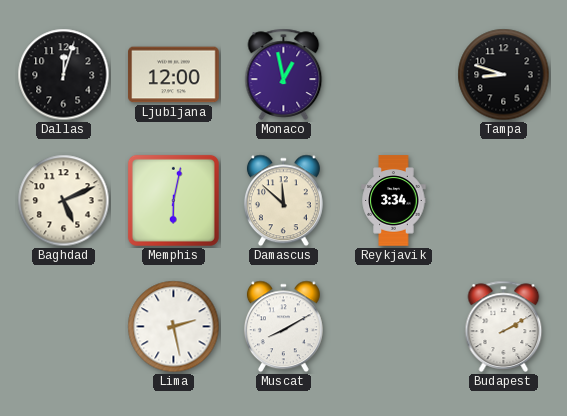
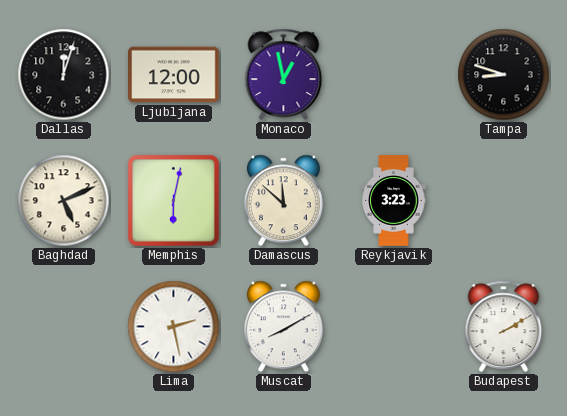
Reykjavik: 3:34 -> 3:23
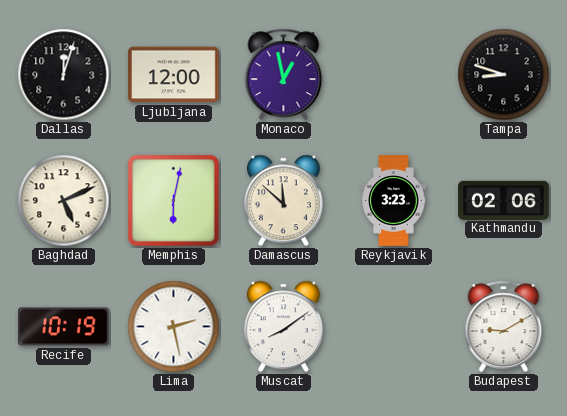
Kathmandu: none -> 02:06
Recife: none -> 10:19
Muscat: 8:10 -> 8:09
Budapest: 2:10 -> 9:10
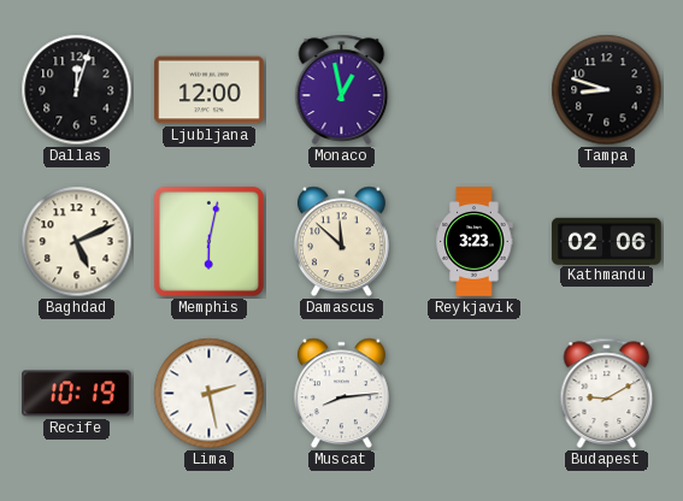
Muscat: 8:09 -> 8:14
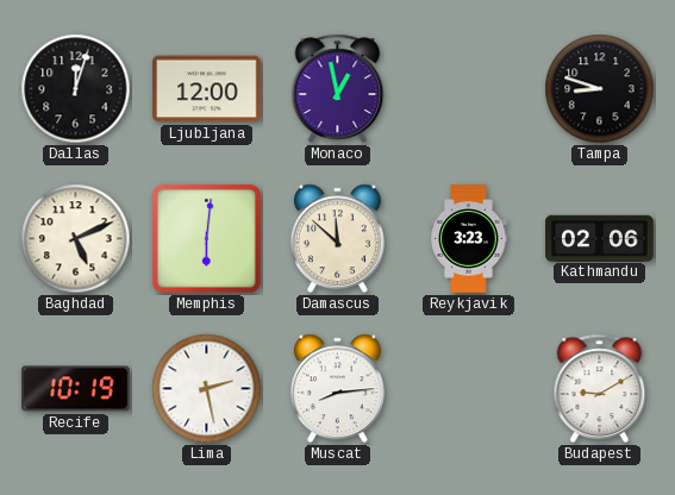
Memphis: 6:02 -> 6:01
